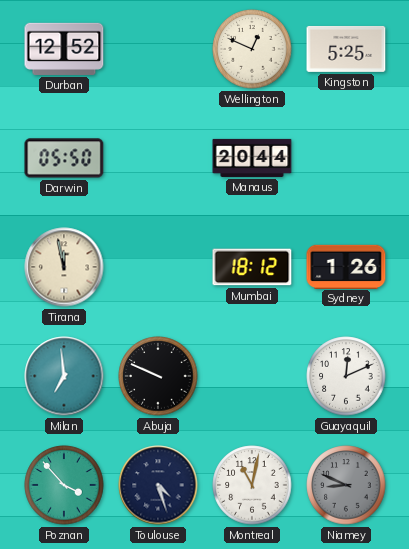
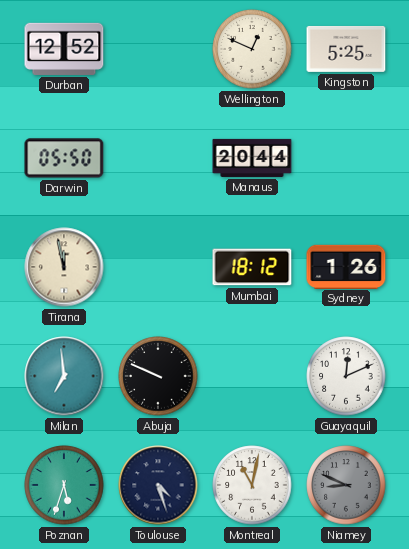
Poznan: 3:53 -> 5:33
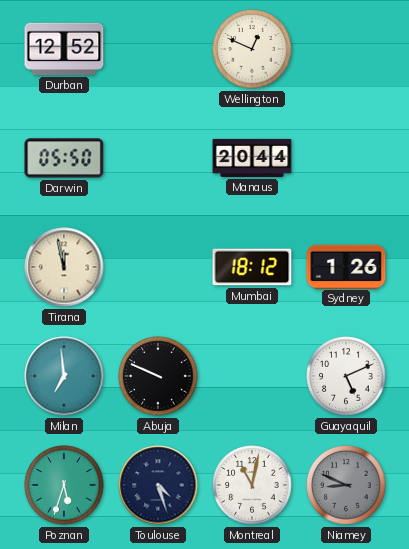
Kingston: 5:25 -> none
Guayaquil: 12:11 -> 5:11
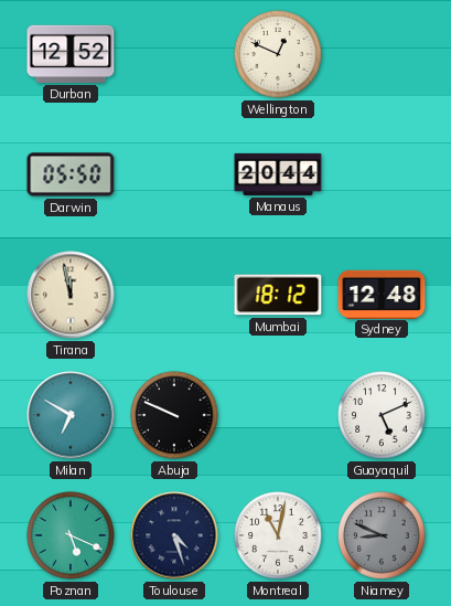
Sydney: 1:26 -> 12:48
Milan: 6:59 -> 6:50
Poznan: 5:33 -> 5:19
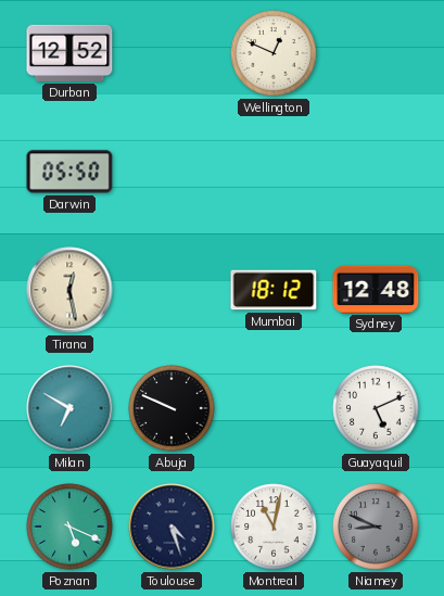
Manaus: 20:44 -> none
Tirana: 11:58 -> 12:28
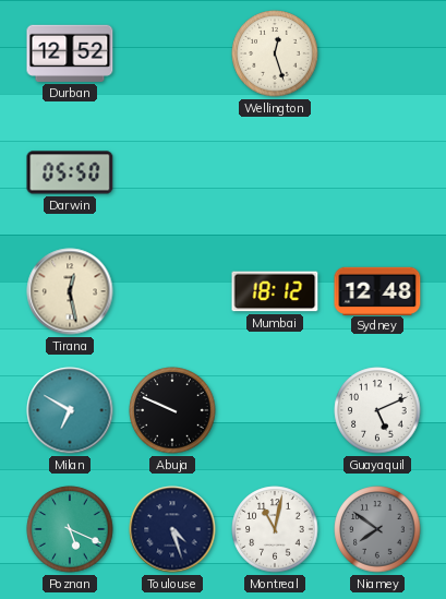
Wellington: 12:49 -> 12:27
Niamey: 8:49 -> 7:51
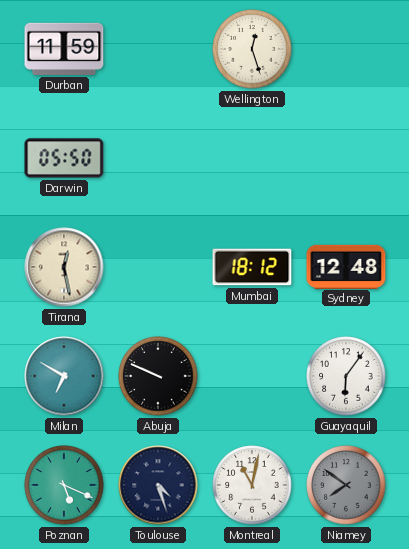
Durban: 12:52 -> 11:59
Guayaquil: 5:11 -> 6:06
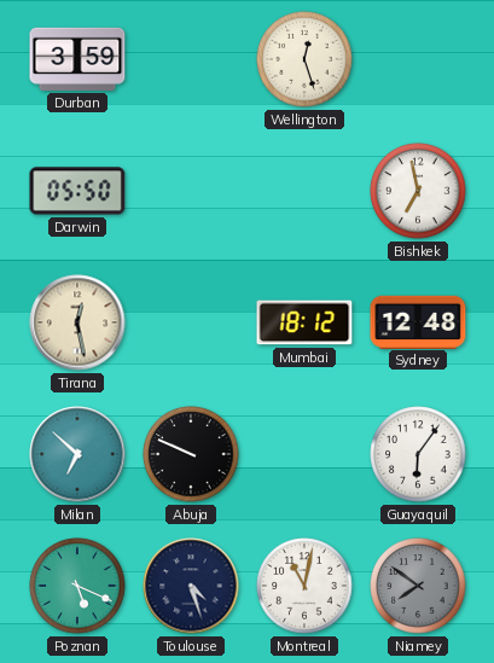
Durban: 11:59 -> 3:59
Bishkek: none -> 6:58
Milan: 6:50 -> 6:52
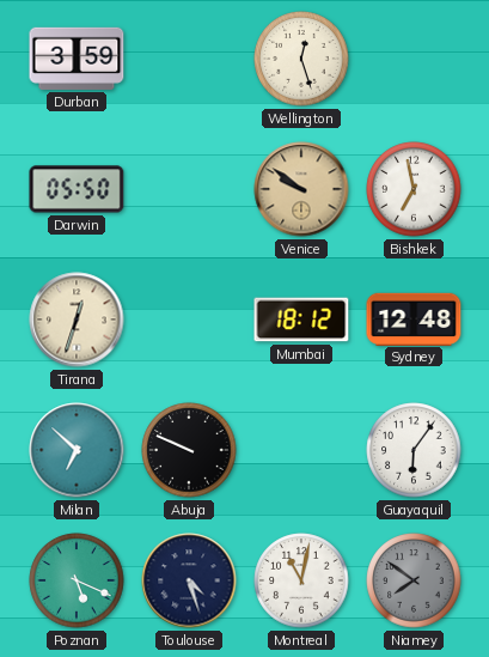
Venice: none -> 9:51
Tirana: 12:28 -> 12:33
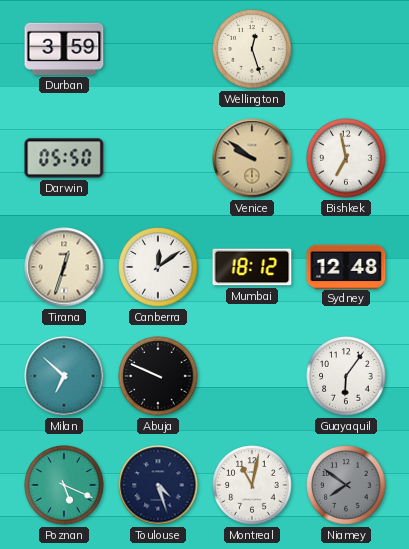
Canberra: none -> 12:09
